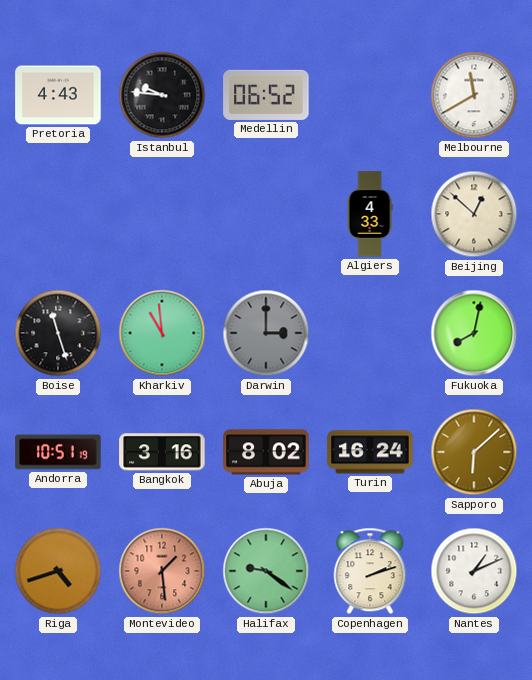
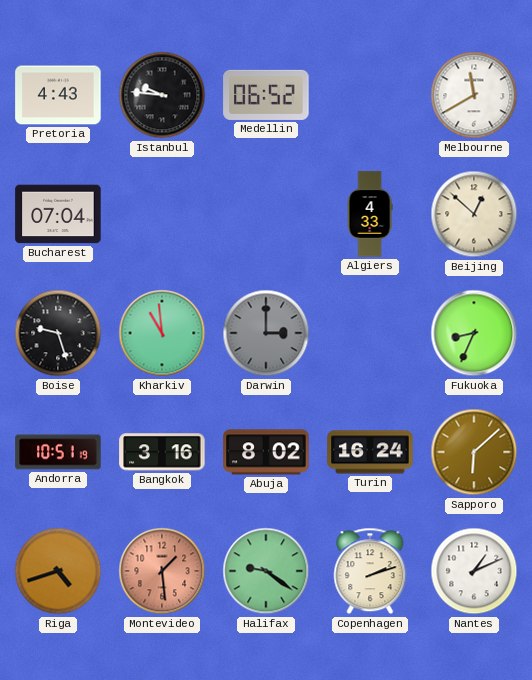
Bucharest: none -> 07:04
Boise: 11:27 -> 9:27
Fukuoka: 8:02 -> 8:34
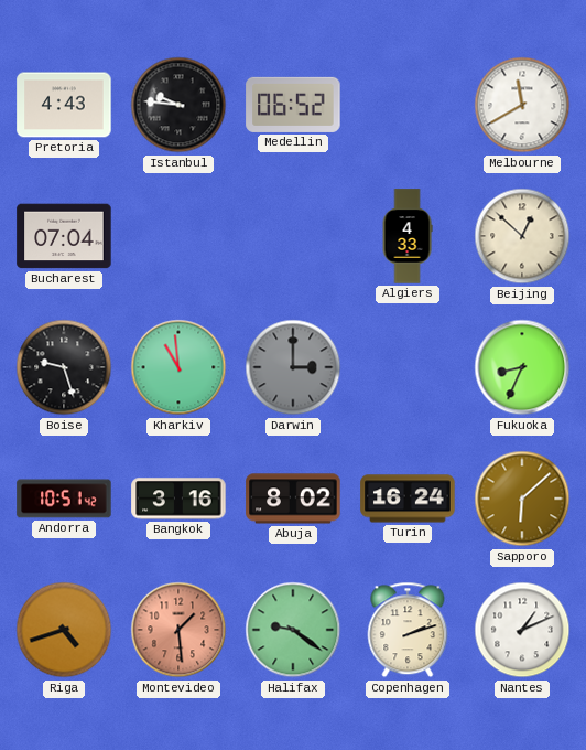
Andorra: 10:51:19 -> 10:51:42
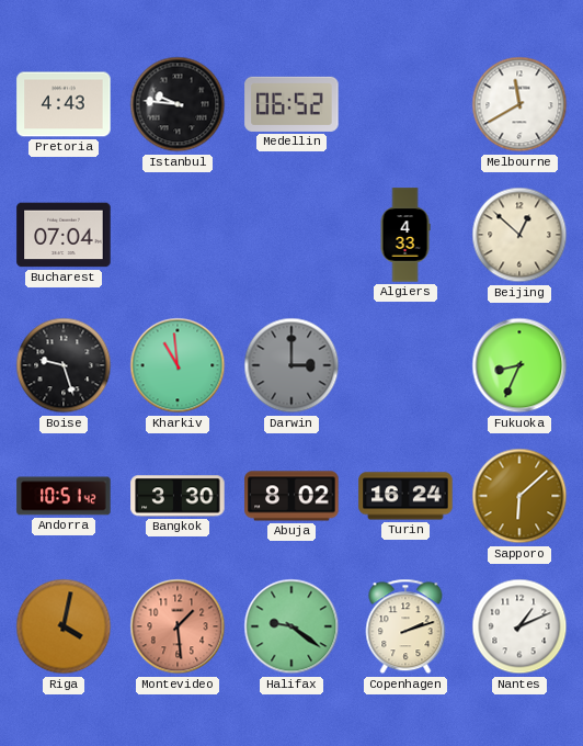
Bangkok: 3:16 -> 3:30
Riga: 4:42 -> 4:02
